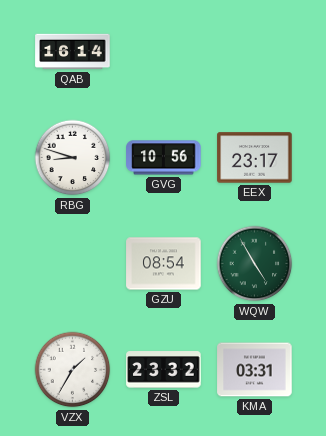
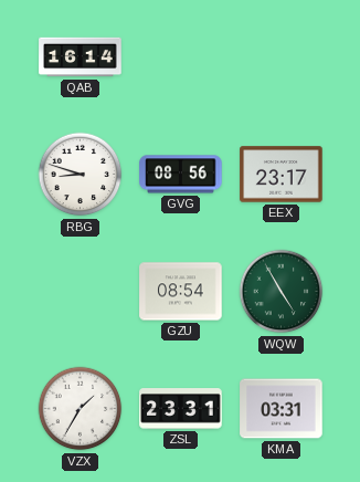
GVG: 10:56 -> 08:56
ZSL: 23:32 -> 23:31
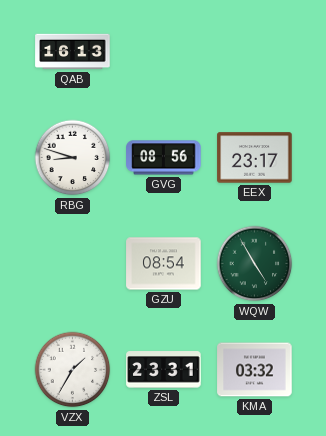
QAB: 16:14 -> 16:13
KMA: 03:31 -> 03:32
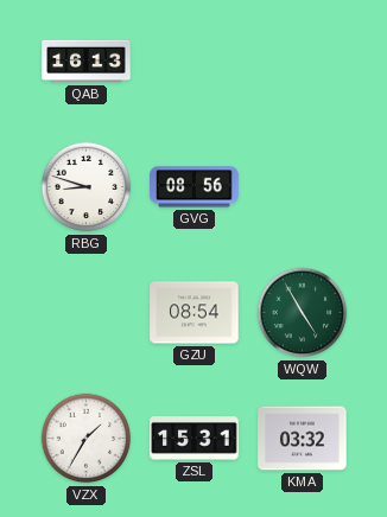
EEX: 23:17 -> none
ZSL: 23:31 -> 15:31
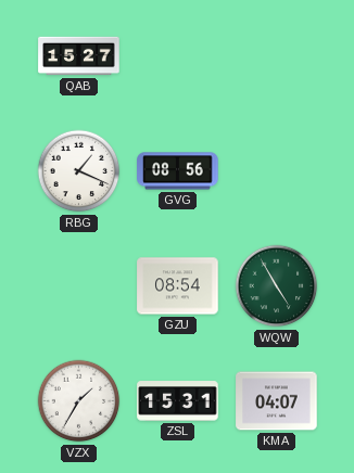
QAB: 16:13 -> 15:27
RBG: 8:48 -> 1:19
KMA: 03:32 -> 04:07
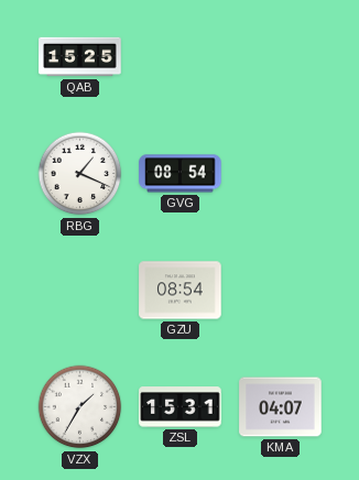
QAB: 15:27 -> 15:25
GVG: 08:56 -> 08:54
WQW: 4:55 -> none
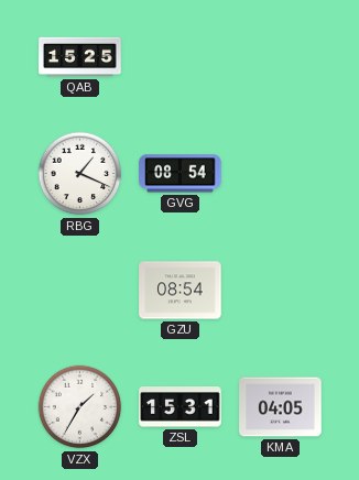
KMA: 04:07 -> 04:05
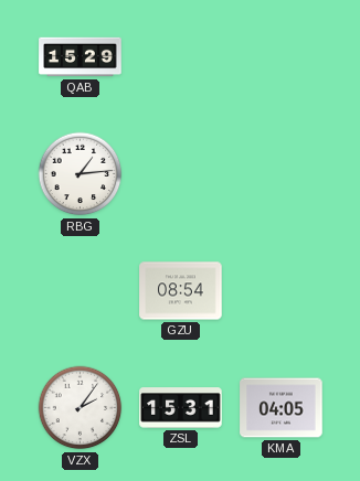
QAB: 15:25 -> 15:29
RBG: 1:19 -> 1:14
GVG: 08:54 -> none
VZX: 1:35 -> 2:06
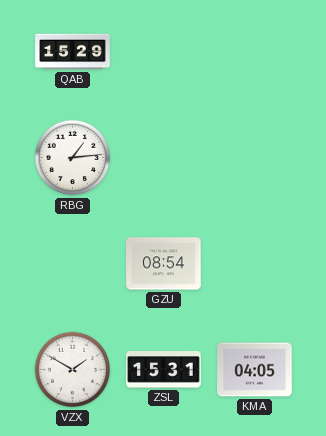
VZX: 2:06 -> 1:50
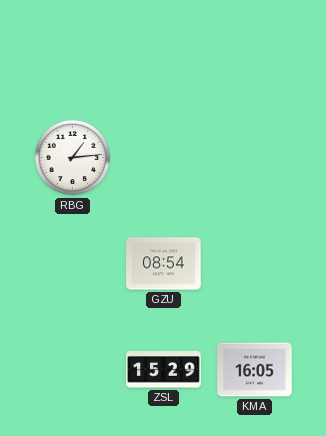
QAB: 15:29 -> none
VZX: 1:50 -> none
ZSL: 15:31 -> 15:29
KMA: 04:05 -> 16:05
